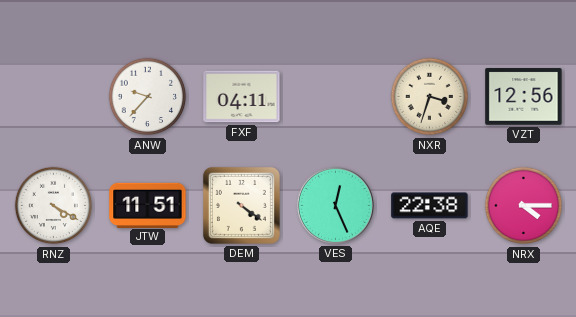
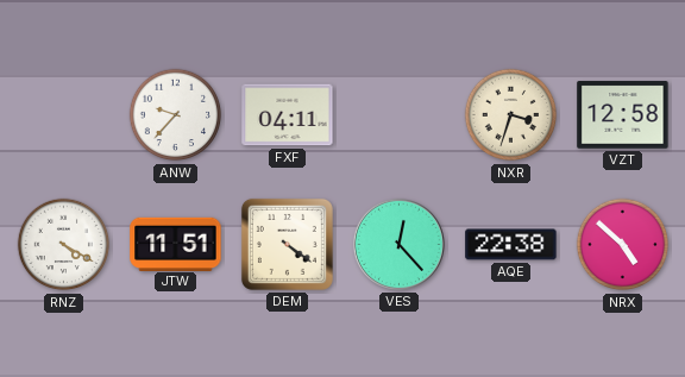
VZT: 12:56 -> 12:58
VES: 12:26 -> 12:23
NRX: 4:15 -> 4:52
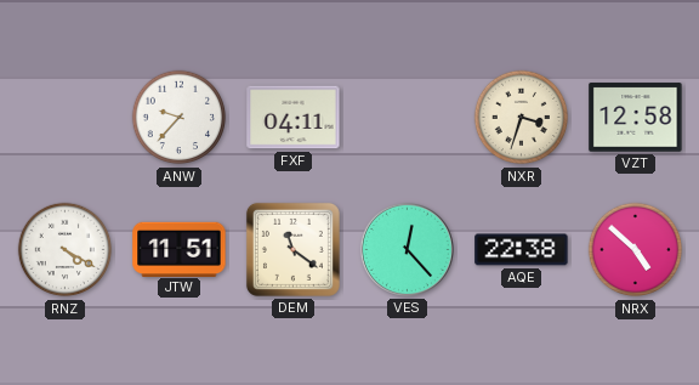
DEM: 4:21 -> 11:21
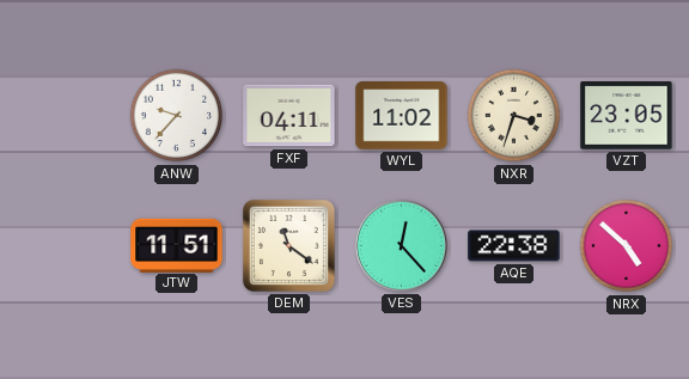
WYL: none -> 11:02
VZT: 12:58 -> 23:05
RNZ: 4:20 -> none
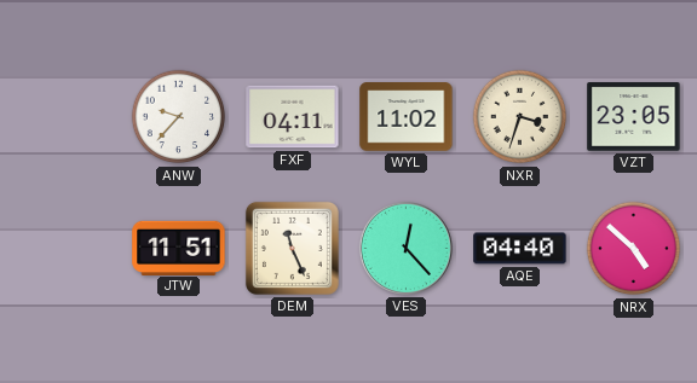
DEM: 11:21 -> 11:26
AQE: 22:38 -> 04:40
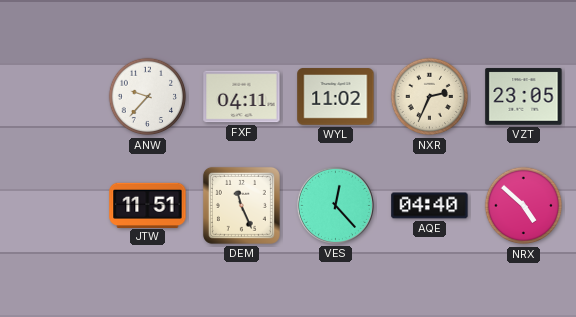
NXR: 3:33 -> 2:34
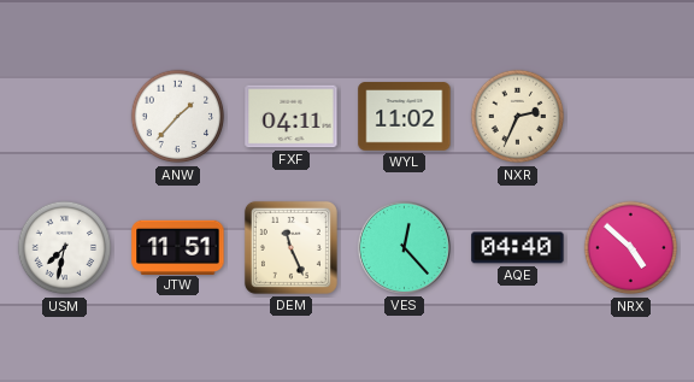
ANW: 9:37 -> 1:37
VZT: 23:05 -> none
USM: none -> 7:32
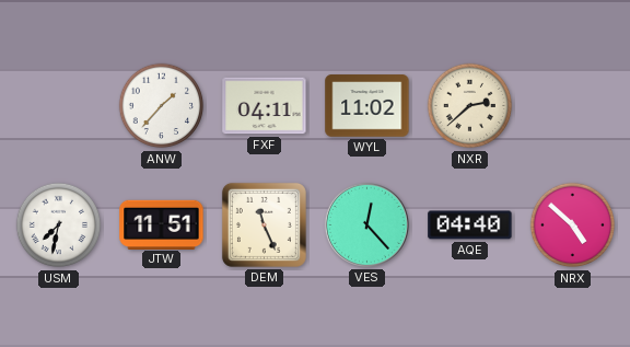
NXR: 2:34 -> 2:38
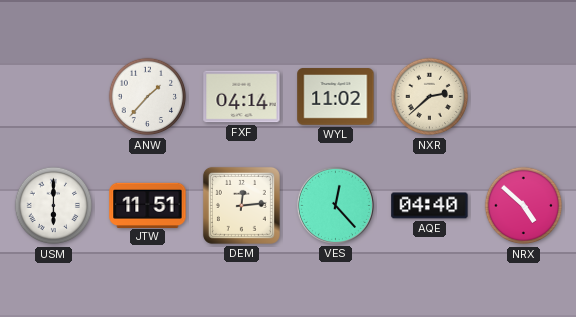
FXF: 04:11 -> 04:14
USM: 7:32 -> 6:00
DEM: 11:26 -> 12:14
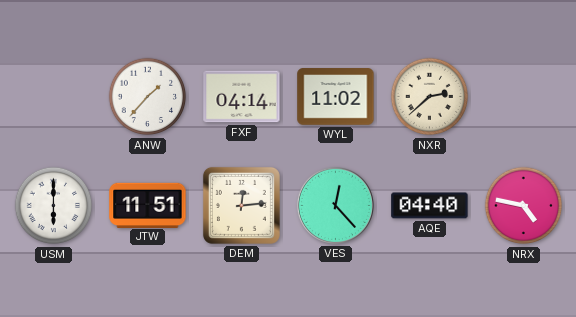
NRX: 4:52 -> 4:47
